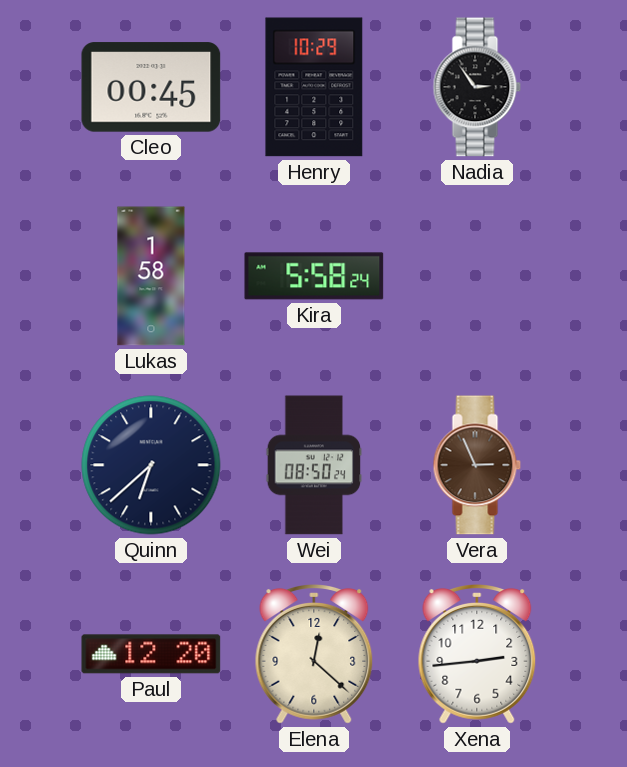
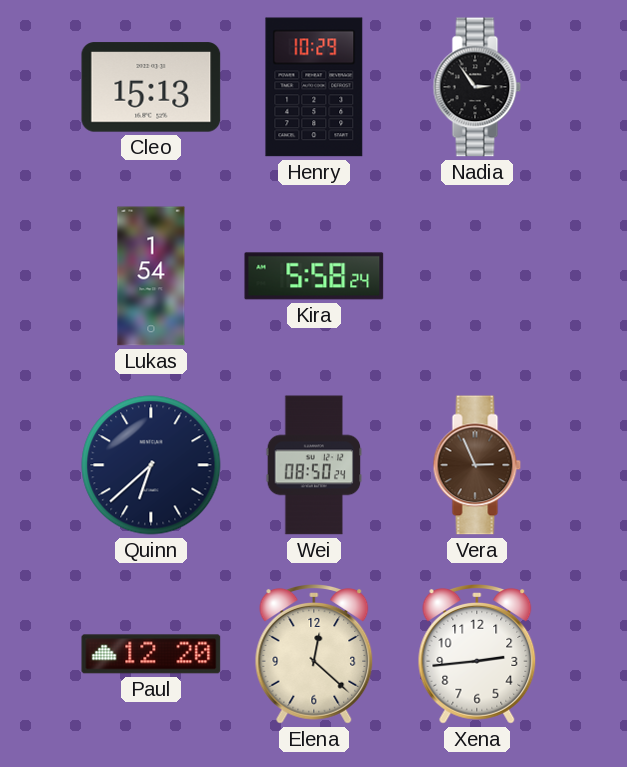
Cleo: 00:45 -> 15:13
Lukas: 1:58 -> 1:54
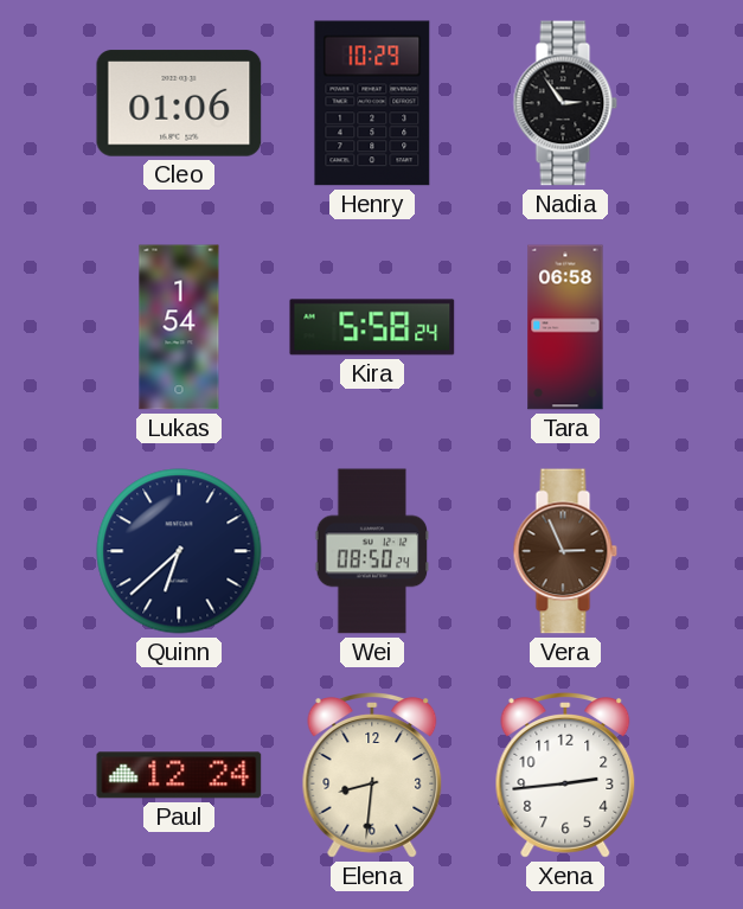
Cleo: 15:13 -> 01:06
Tara: none -> 06:58
Paul: 12:20 -> 12:24
Elena: 12:22 -> 8:31
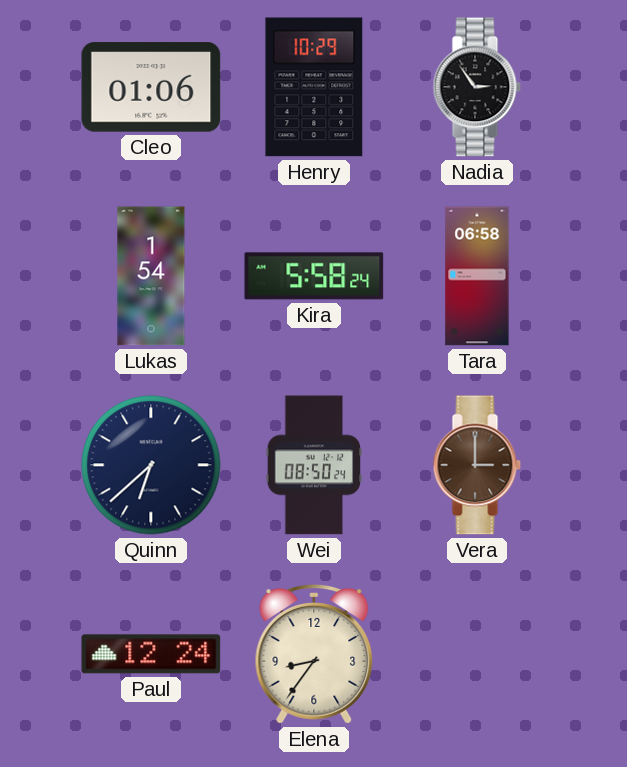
Vera: 2:56 -> 3:00
Elena: 8:31 -> 8:36
Xena: 2:44 -> none
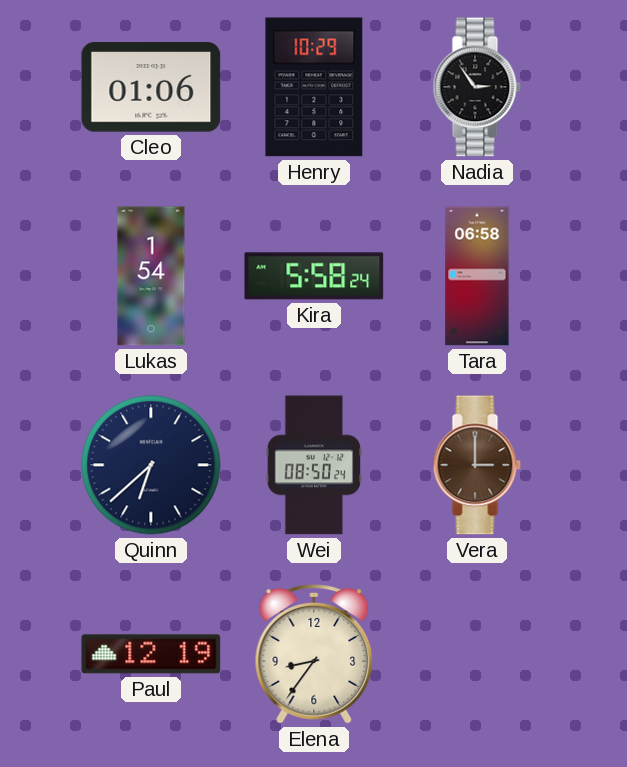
Paul: 12:24 -> 12:19
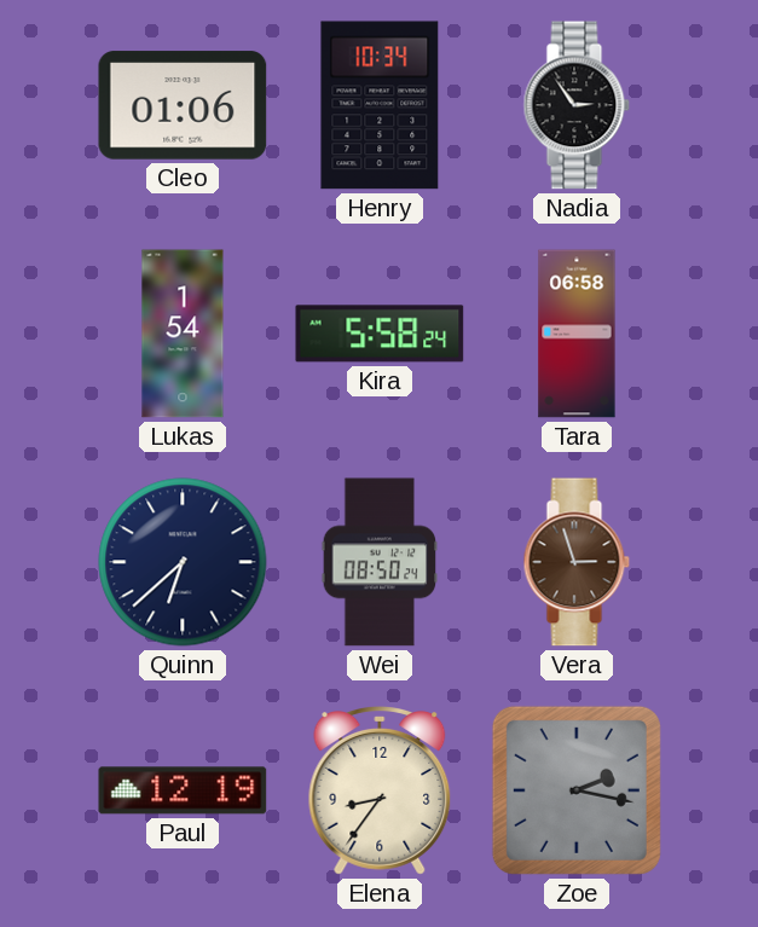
Henry: 10:29 -> 10:34
Vera: 3:00 -> 2:57
Zoe: none -> 2:17
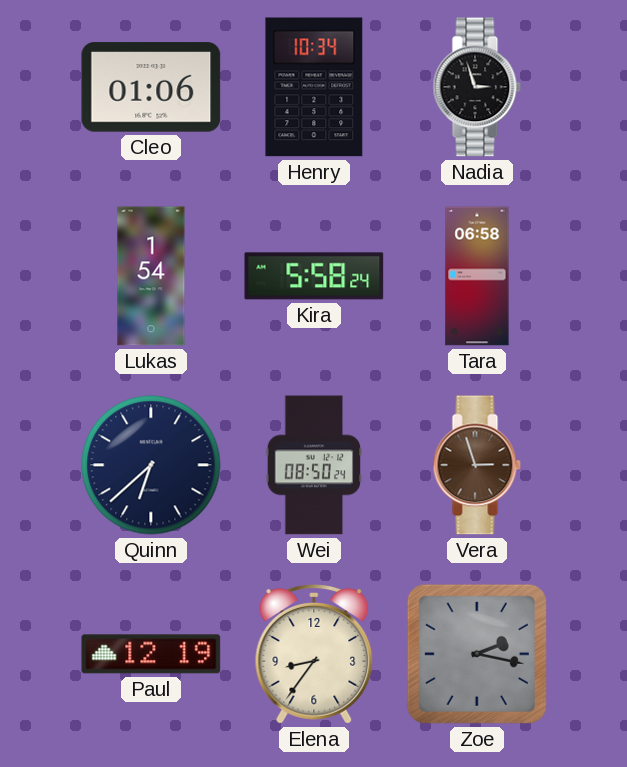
Nadia: 2:54 -> 2:57
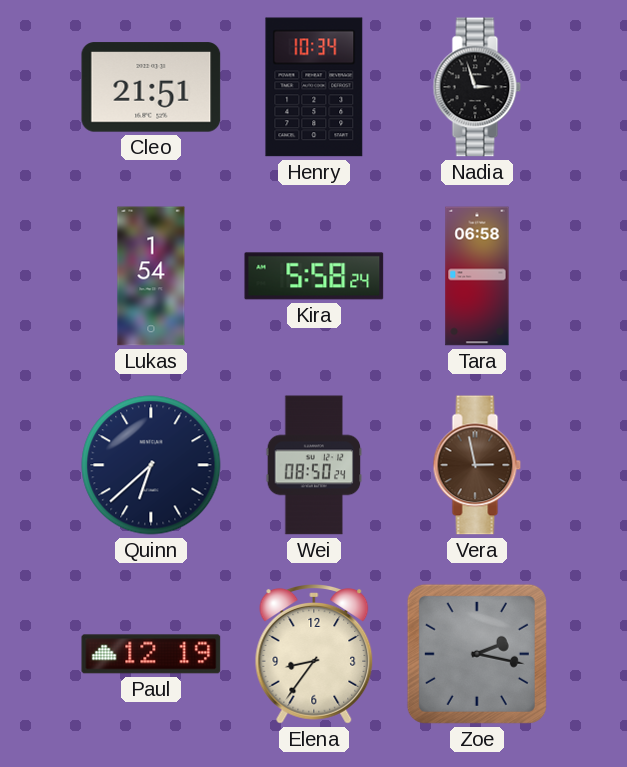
Cleo: 01:06 -> 21:51
Vera: 2:57 -> 2:58
